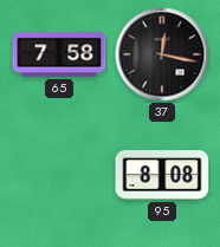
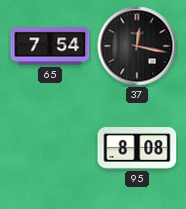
65: 7:58 -> 7:54
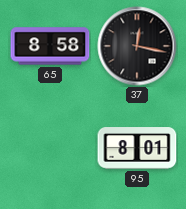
65: 7:54 -> 8:58
95: 8:08 -> 8:01
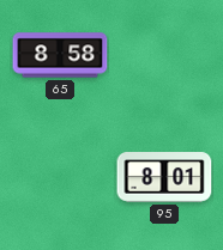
37: 12:17 -> none
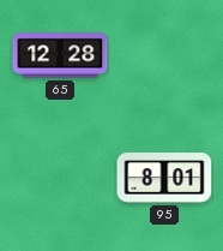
65: 8:58 -> 12:28
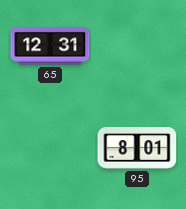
65: 12:28 -> 12:31
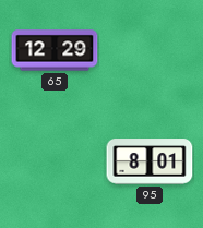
65: 12:31 -> 12:29
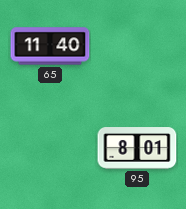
65: 12:29 -> 11:40
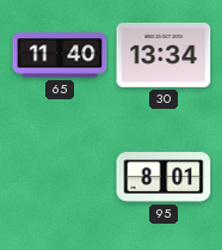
30: none -> 13:34
